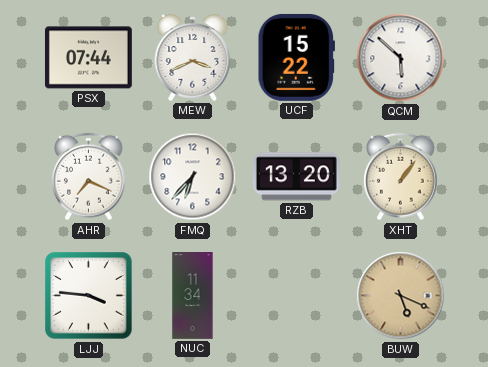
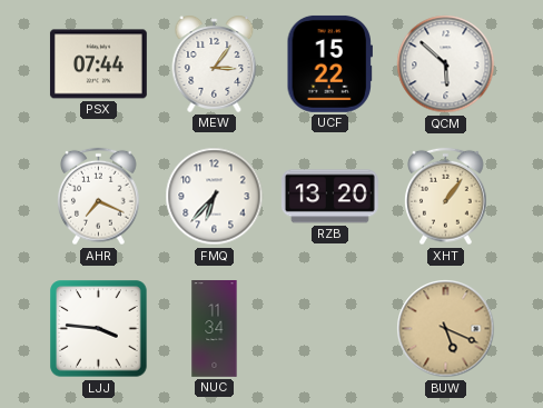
MEW: 3:41 -> 3:06
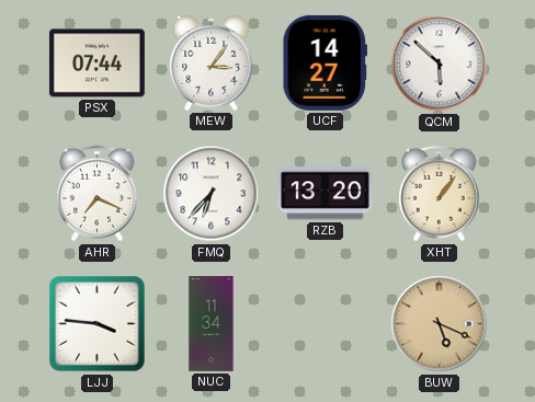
UCF: 15:22 -> 14:27
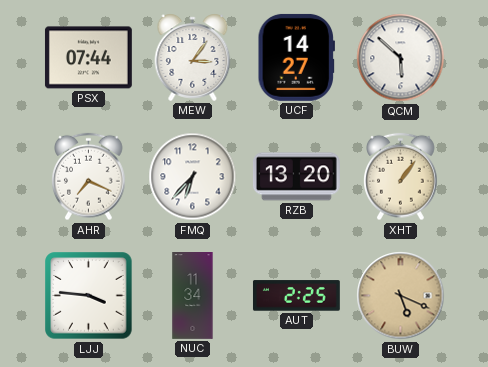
AUT: none -> 2:25
